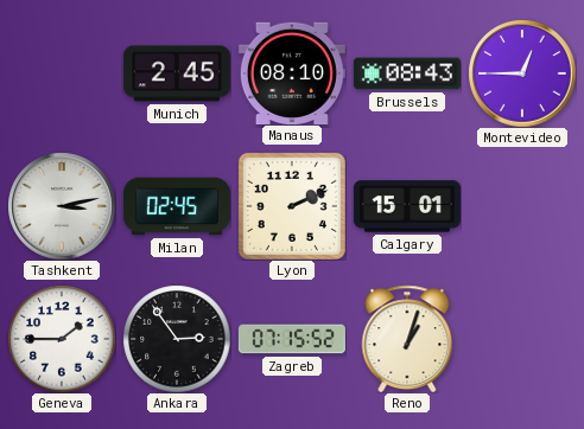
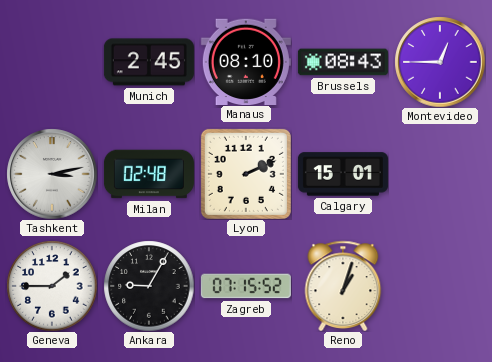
Milan: 02:45 -> 02:48
Ankara: 2:54 -> 9:05
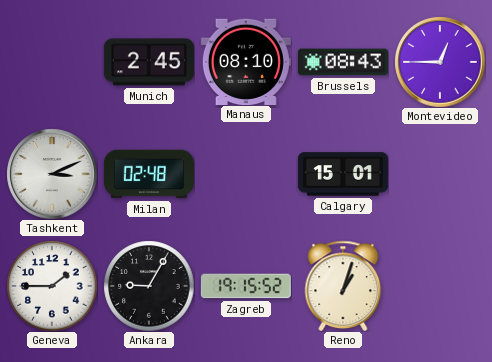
Tashkent: 3:13 -> 3:11
Lyon: 2:11 -> none
Zagreb: 07:15 -> 19:15
